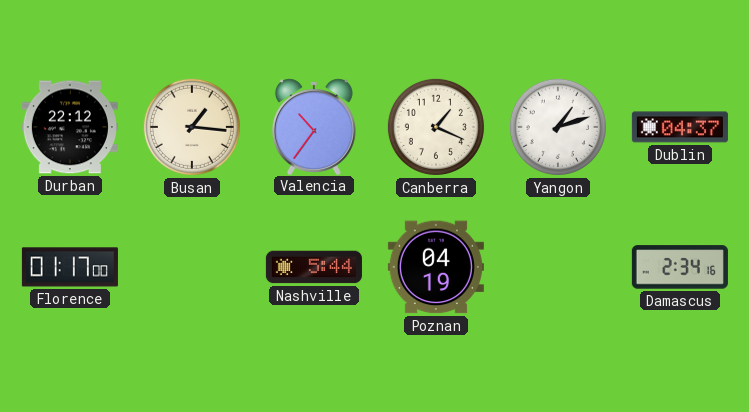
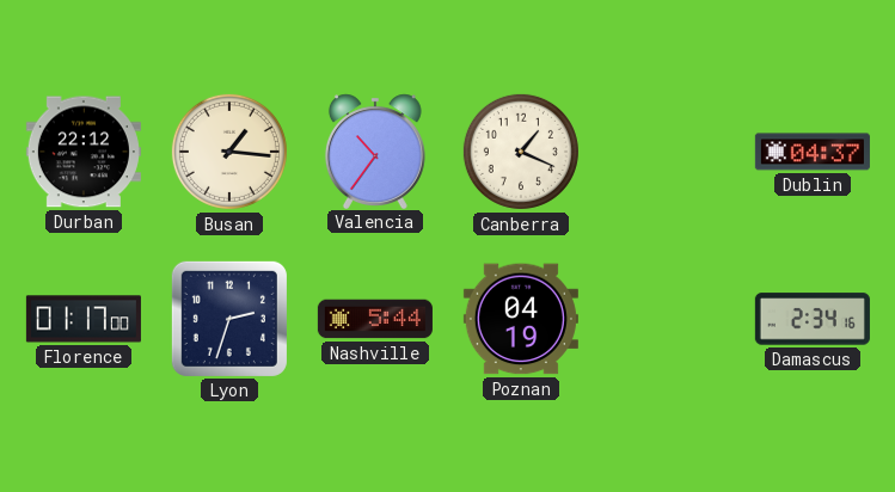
Yangon: 1:12 -> none
Lyon: none -> 2:33
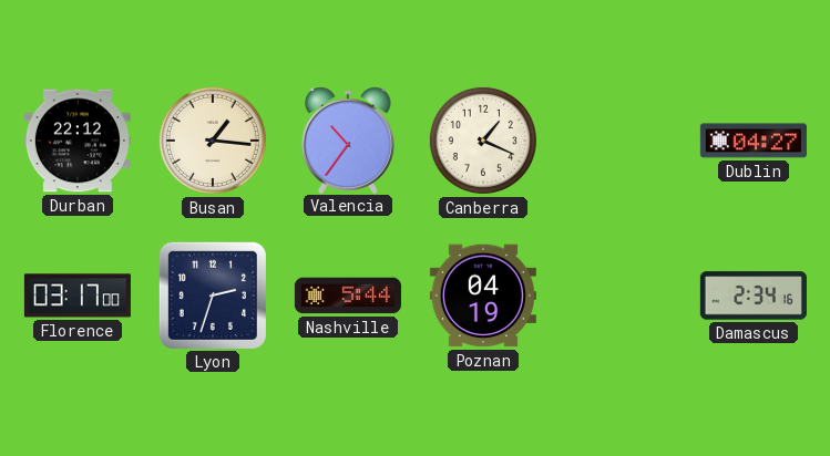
Dublin: 04:37 -> 04:27
Florence: 01:17 -> 03:17
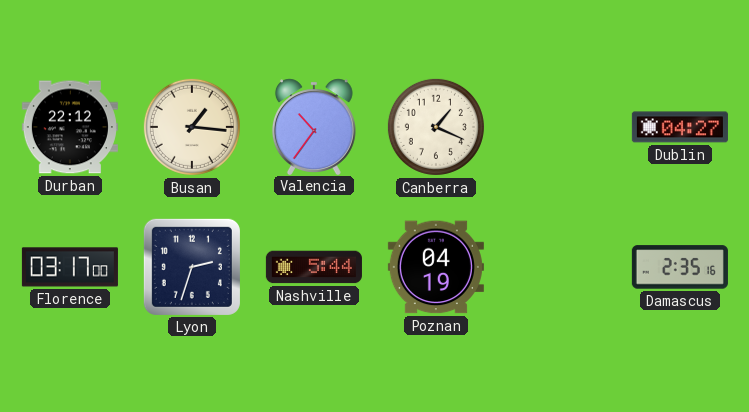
Damascus: 2:34 -> 2:35
